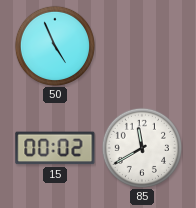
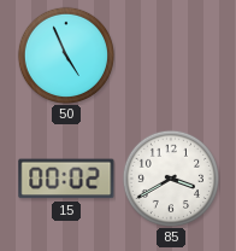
85: 11:40 -> 3:40
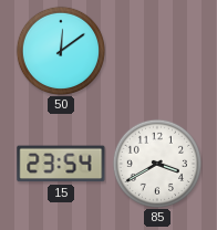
50: 4:56 -> 12:09
15: 00:02 -> 23:54
